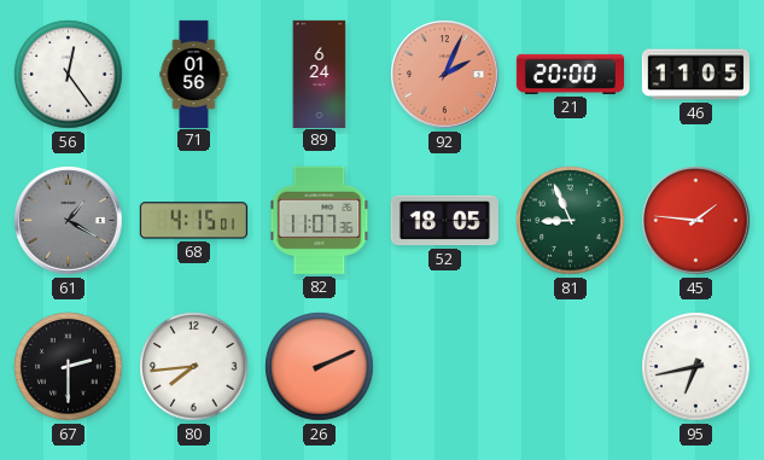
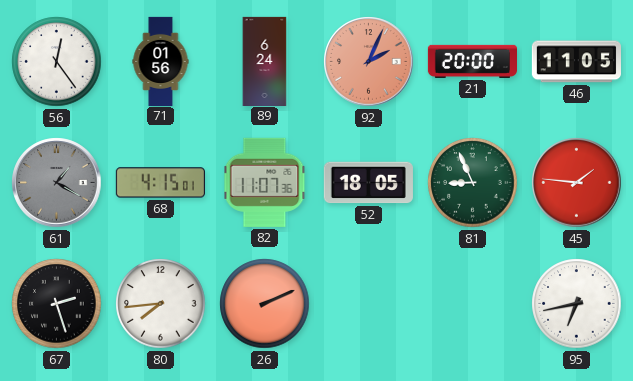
67: 2:30 -> 2:27
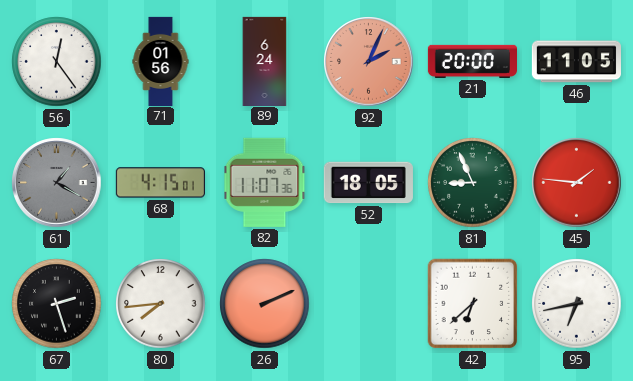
42: none -> 6:38
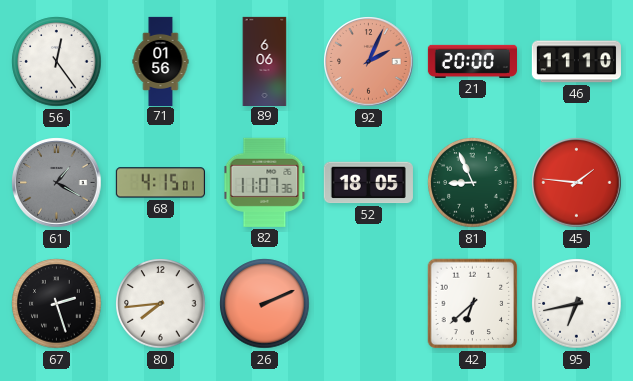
89: 6:24 -> 6:06
46: 11:05 -> 11:10
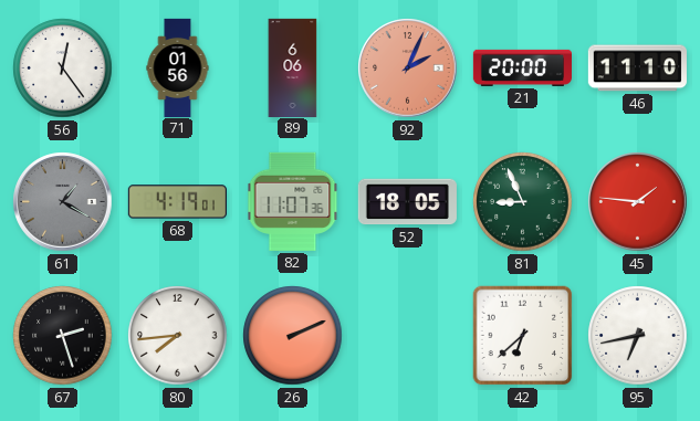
68: 4:15 -> 4:19
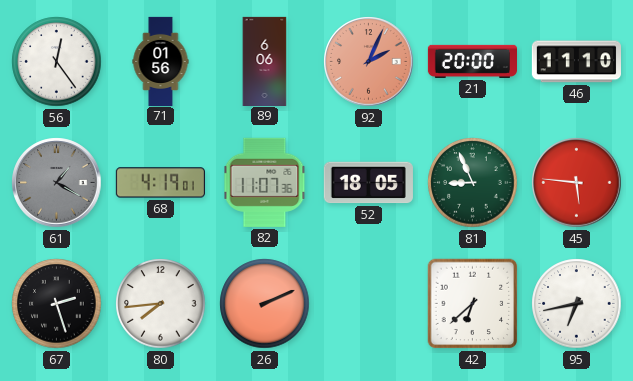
45: 1:46 -> 5:46
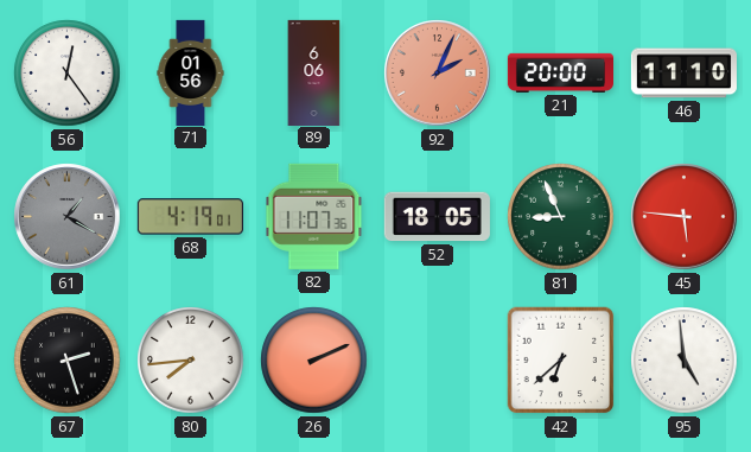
95: 6:43 -> 4:59
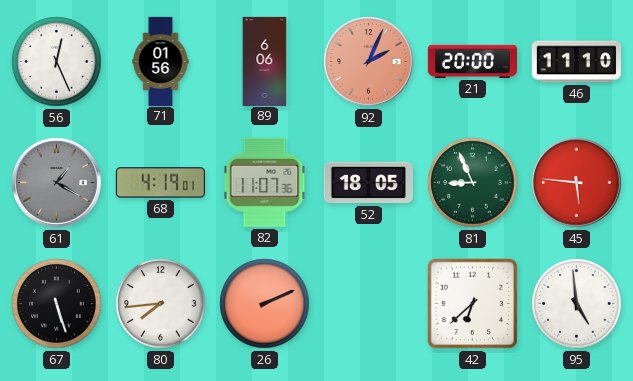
56: 12:24 -> 12:26
67: 2:27 -> 5:27
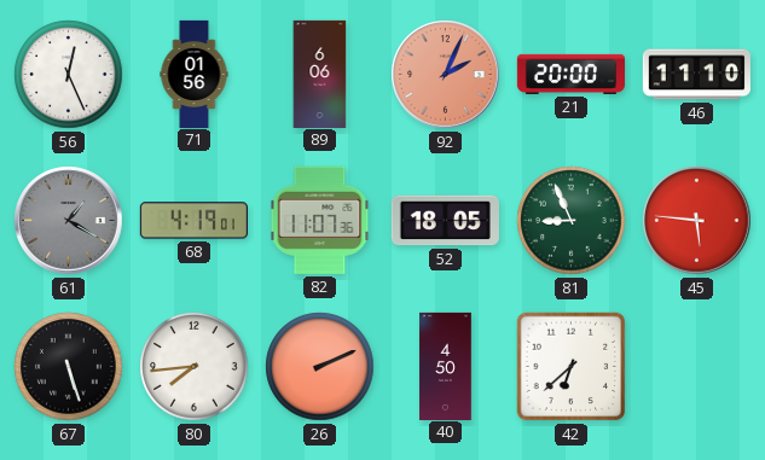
40: none -> 4:50
95: 4:59 -> none
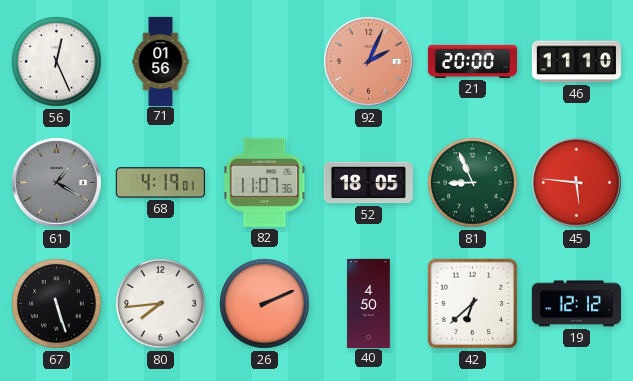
89: 6:06 -> none
19: none -> 12:12
